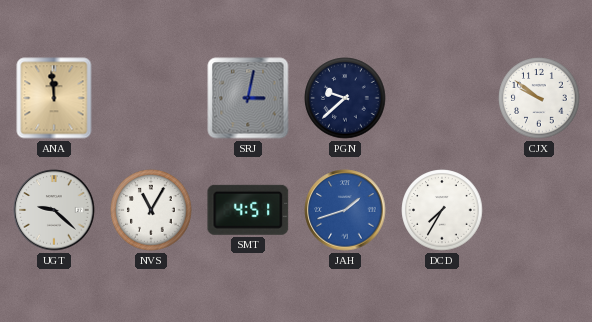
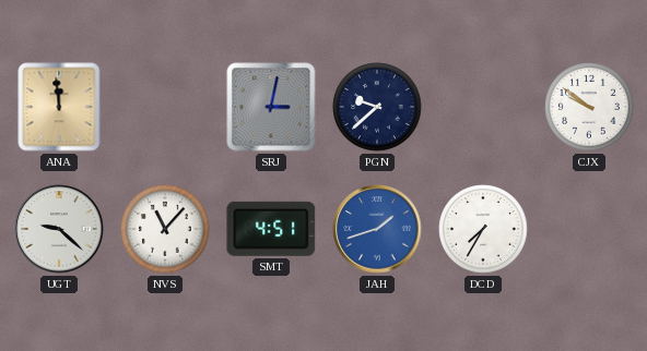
NVS: 11:05 -> 11:07
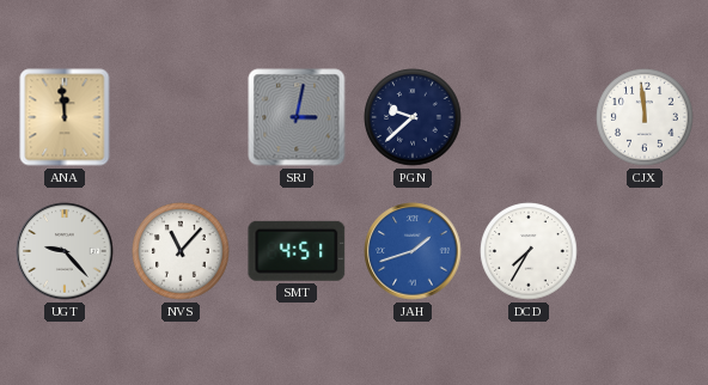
CJX: 9:51 -> 11:59
UGT: 9:22 -> 9:23
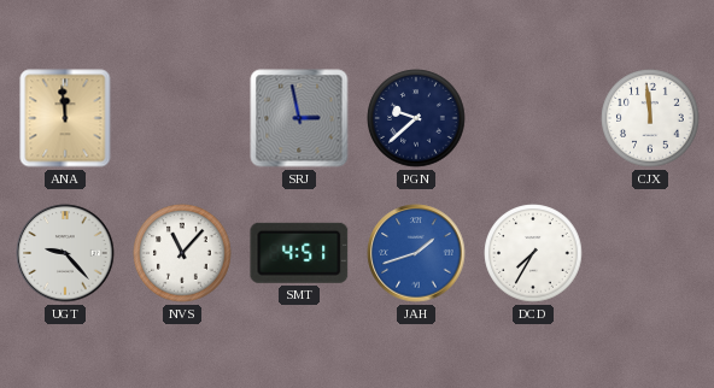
SRJ: 3:02 -> 2:58
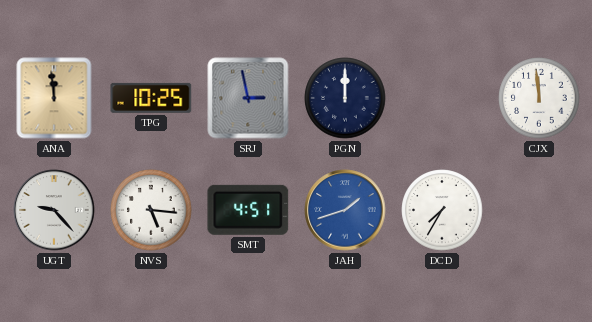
TPG: none -> 10:25
PGN: 9:38 -> 12:00
NVS: 11:07 -> 5:16
